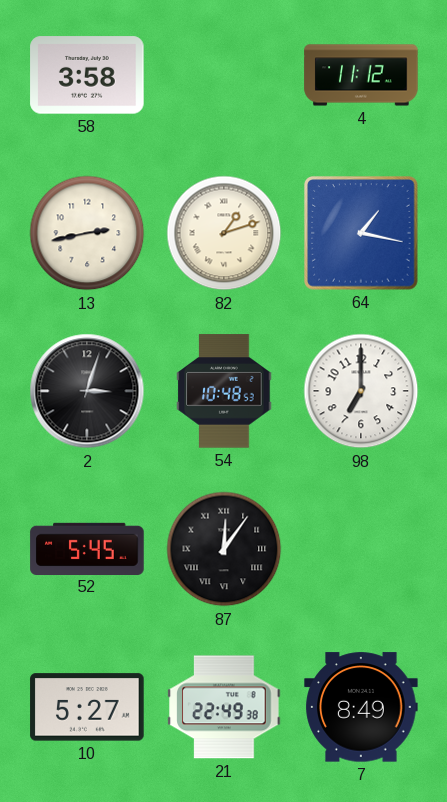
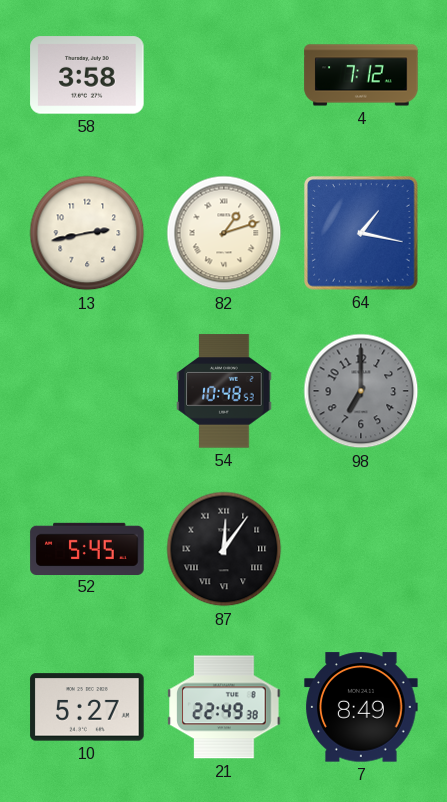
4: 11:12 -> 7:12
2: 3:03 -> none
98 dial: white -> grey
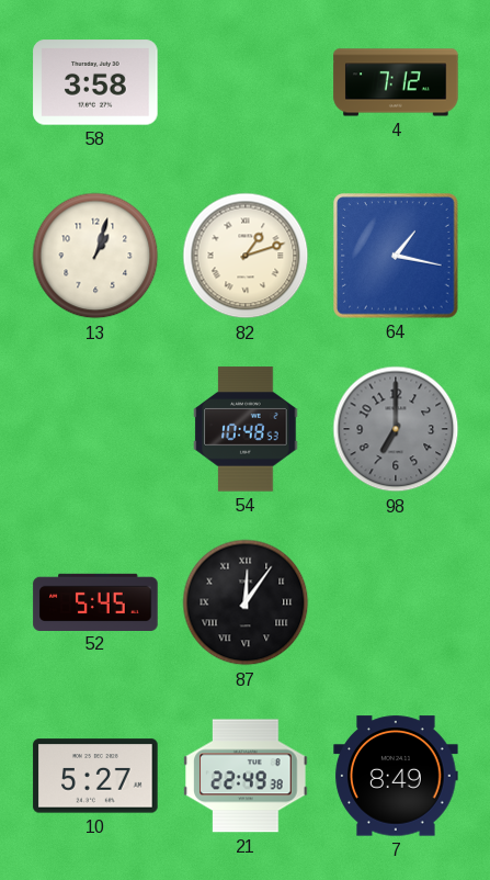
13: 2:43 -> 1:03
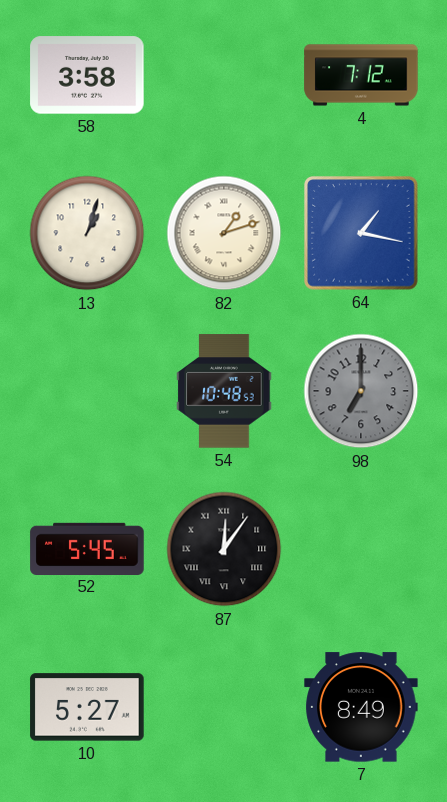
21: 22:49 -> none
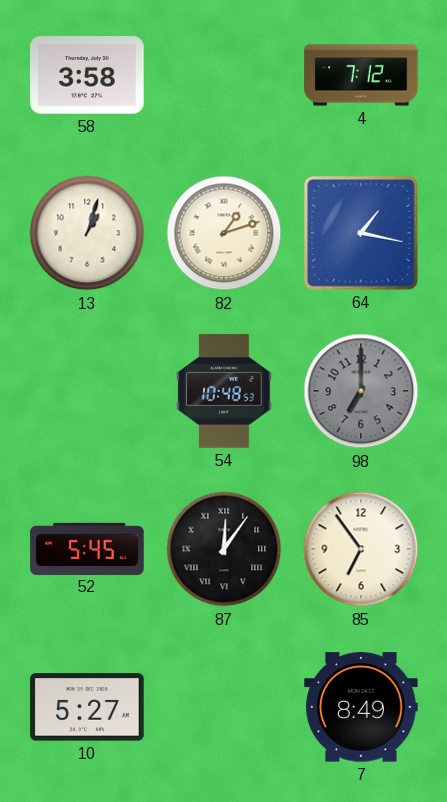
85: none -> 6:54
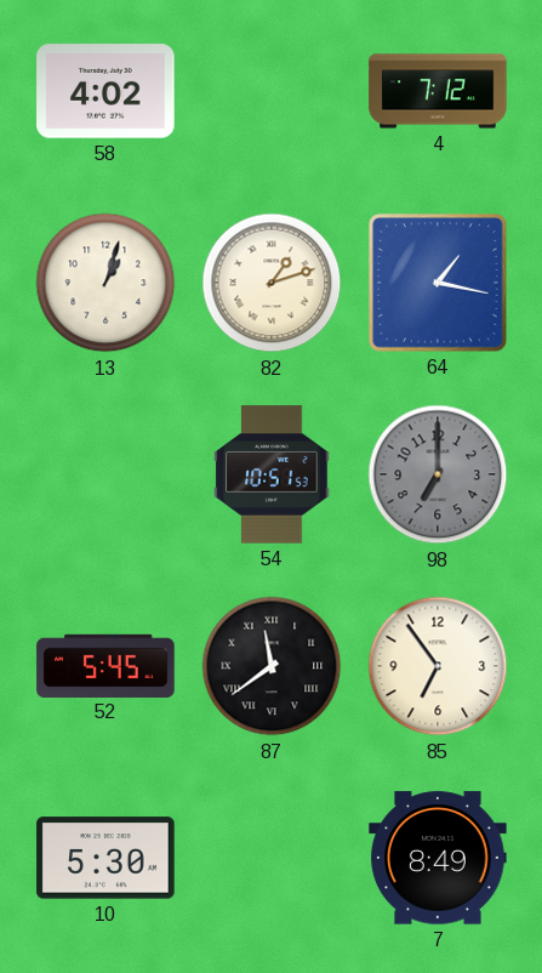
58: 3:58 -> 4:02
54: 10:48 -> 10:51
87: 12:06 -> 11:39
10: 5:27 -> 5:30
